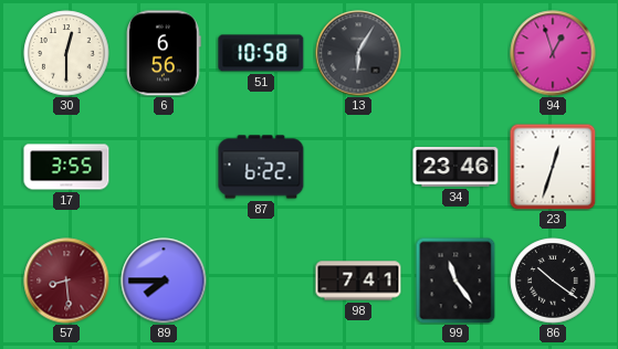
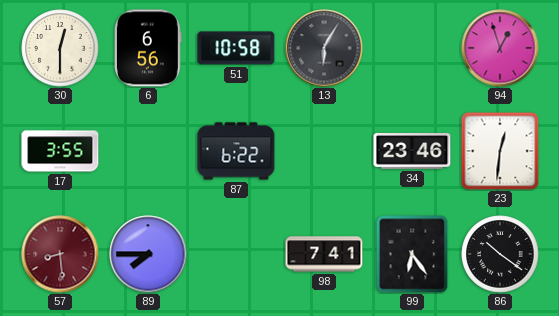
23: 12:33 -> 12:31
99: 11:24 -> 6:24
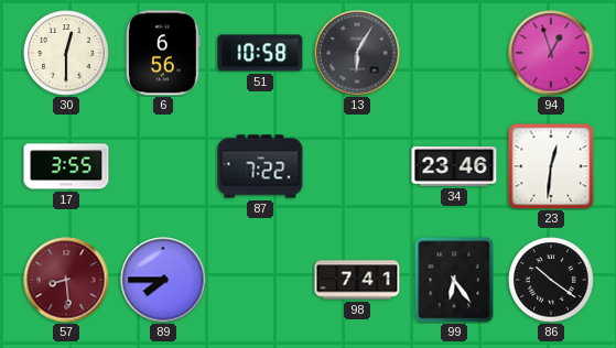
87: 6:22 -> 7:22
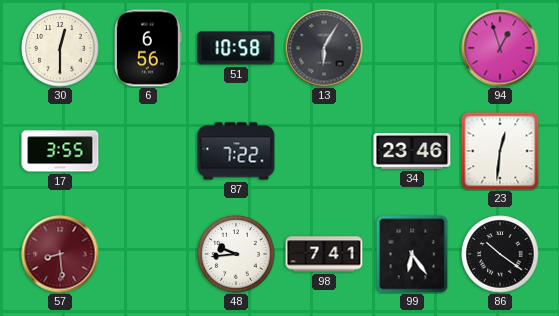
89: 7:45 -> none
48: none -> 9:44
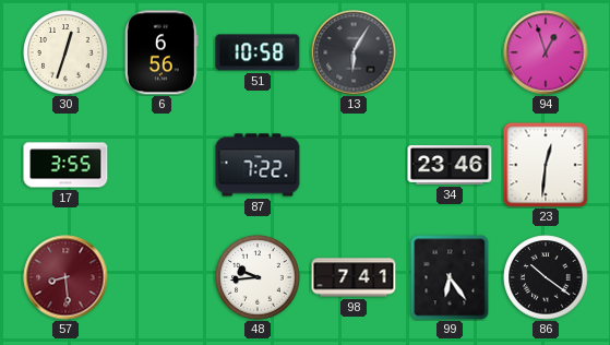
30: 12:30 -> 12:33
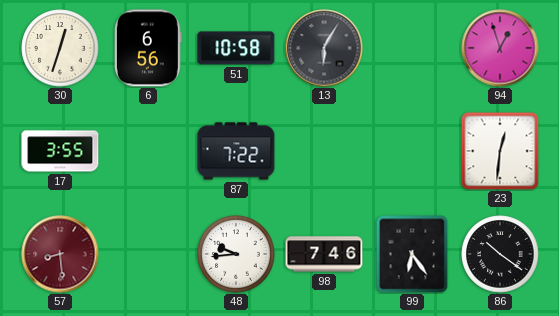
34: 23:46 -> none
98: 7:41 -> 7:46
